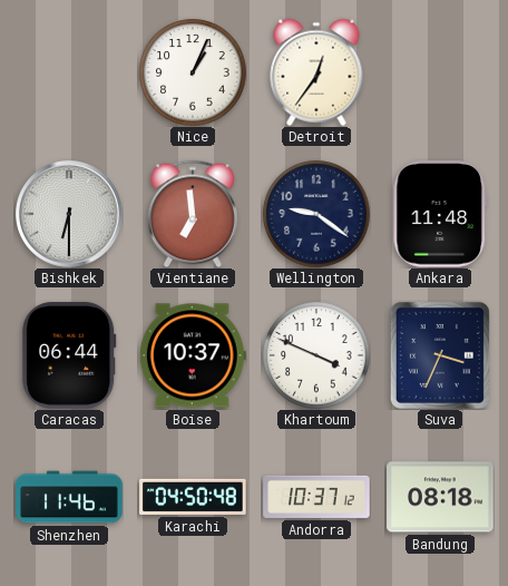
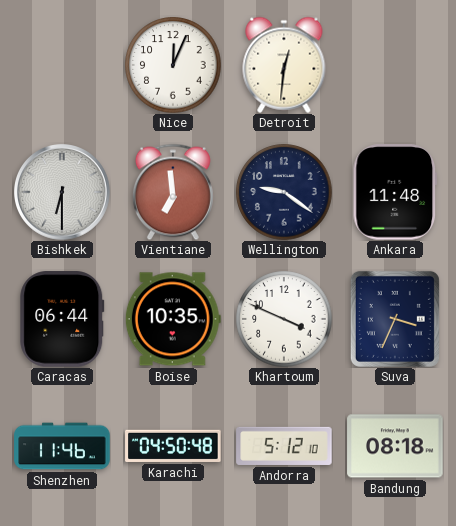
Nice: 1:04 -> 12:04
Detroit: 12:36 -> 12:31
Boise: 10:37 -> 10:35
Andorra: 10:37 -> 5:12
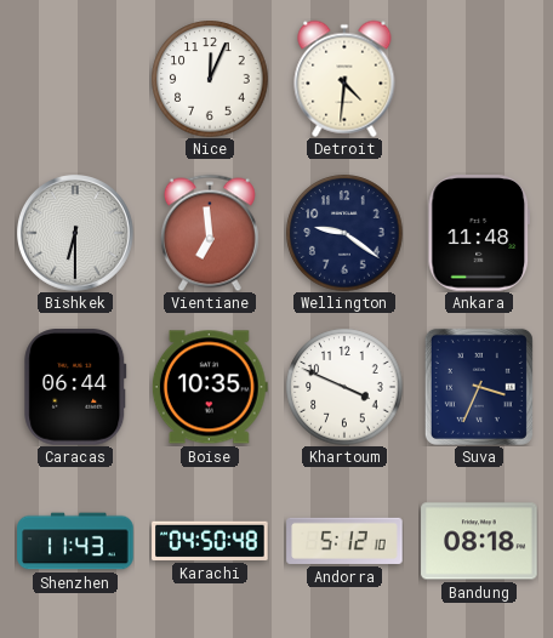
Detroit: 12:31 -> 4:31
Shenzhen: 11:46 -> 11:43
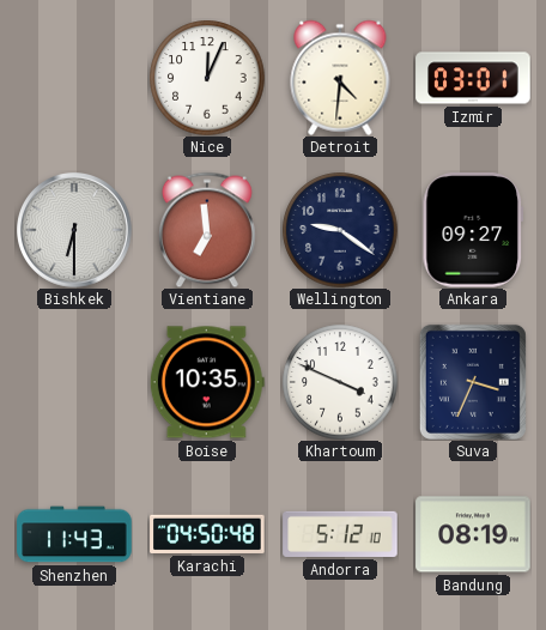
Izmir: none -> 03:01
Ankara: 11:48 -> 09:27
Caracas: 06:44 -> none
Bandung: 08:18 -> 08:19
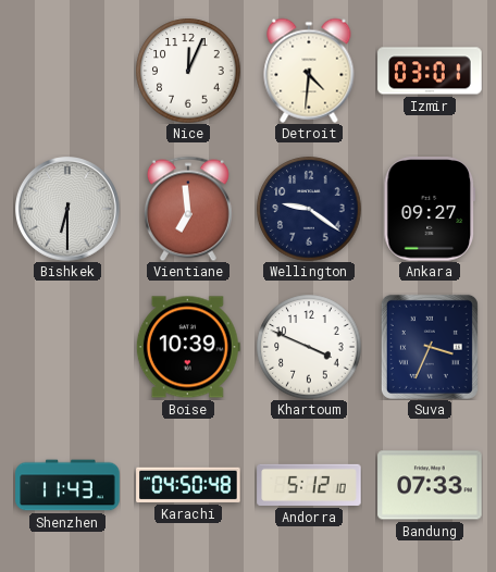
Boise: 10:35 -> 10:39
Bandung: 08:19 -> 07:33
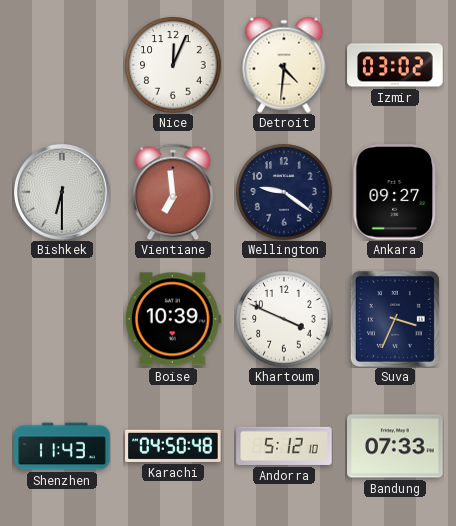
Izmir: 03:01 -> 03:02
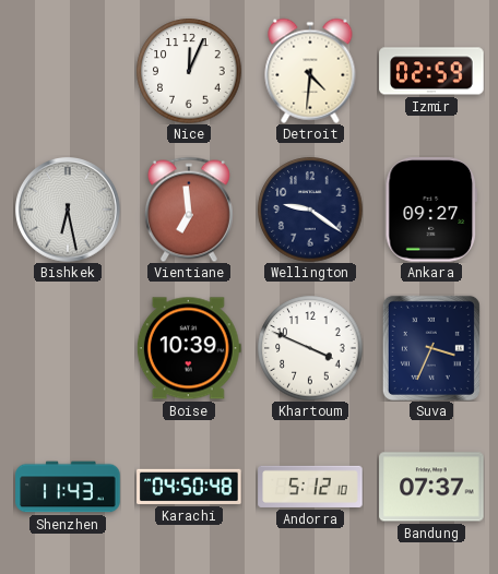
Izmir: 03:02 -> 02:59
Bishkek: 6:30 -> 6:28
Bandung: 07:33 -> 07:37
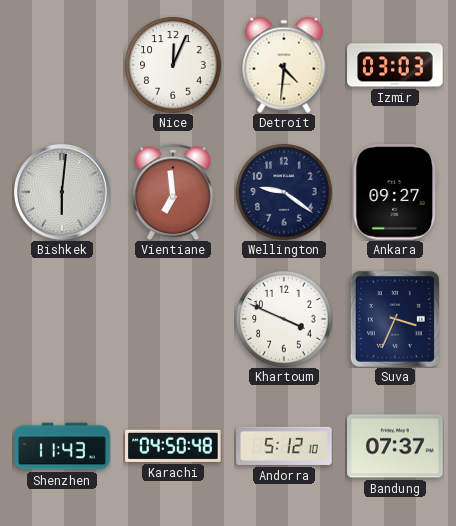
Izmir: 02:59 -> 03:03
Bishkek: 6:28 -> 6:01
Boise: 10:39 -> none
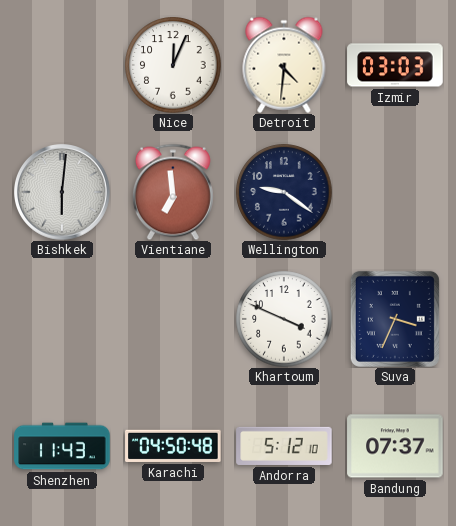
Ankara: 09:27 -> none
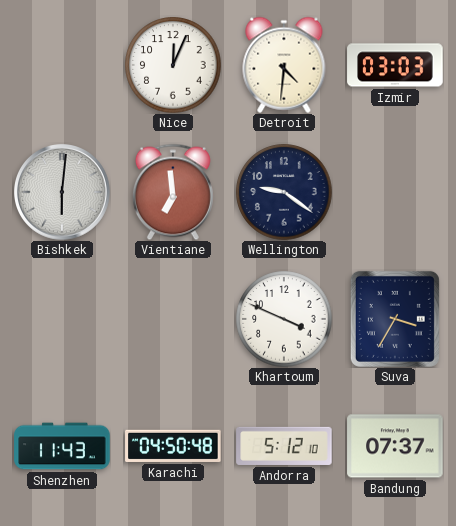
Suva: 3:34 -> 3:35
